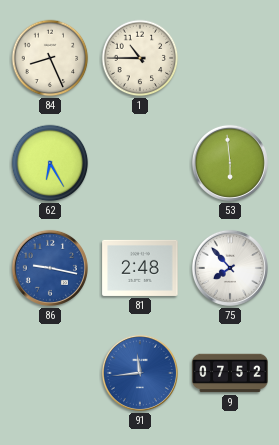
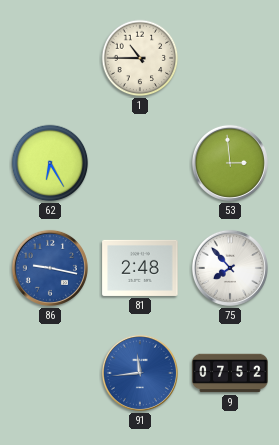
84: 8:26 -> none
53: 5:59 -> 2:59
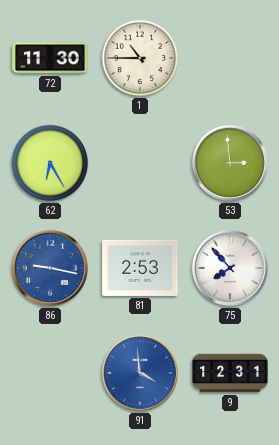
72: none -> 11:30
81: 2:48 -> 2:53
91: 11:44 -> 3:59
9: 07:52 -> 12:31
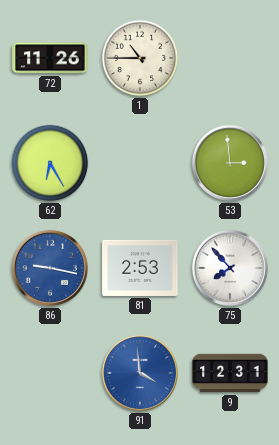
72: 11:30 -> 11:26
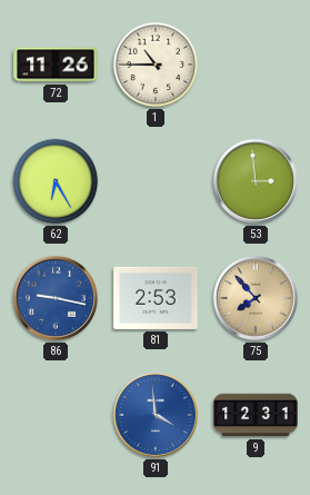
75 dial: white -> champagne
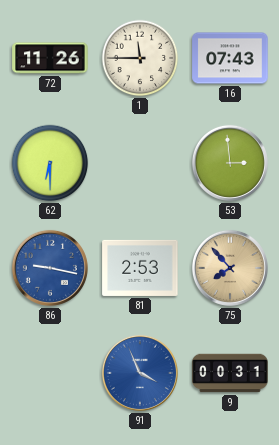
1: 10:45 -> 11:45
16: none -> 07:43
62: 6:25 -> 6:30
91: 3:59 -> 3:56
9: 12:31 -> 00:31
